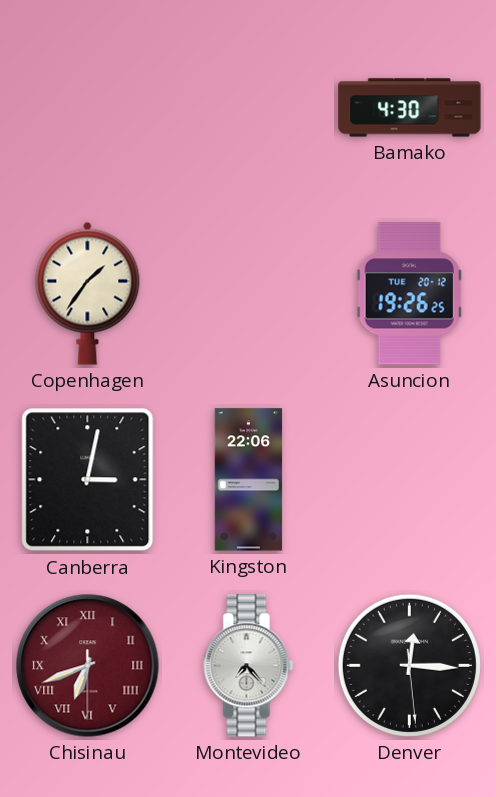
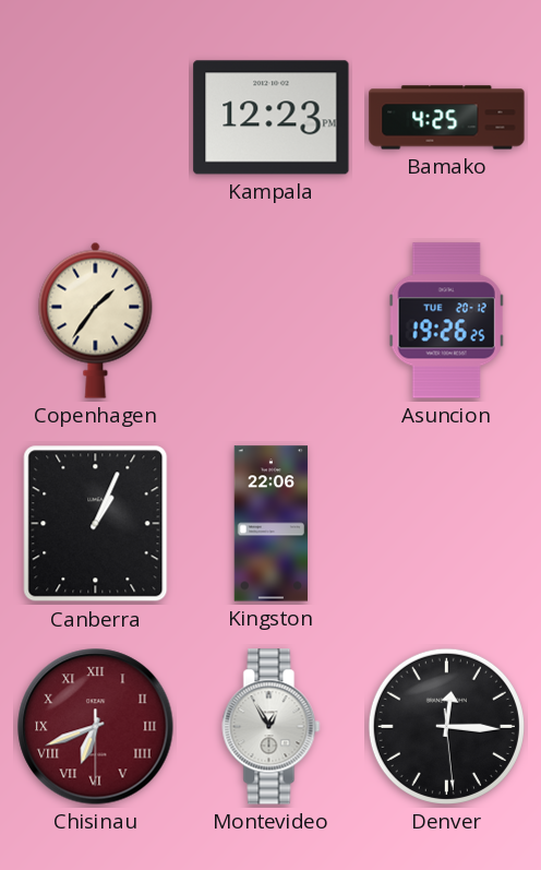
Kampala: none -> 12:23
Bamako: 4:30 -> 4:25
Canberra: 3:02 -> 1:04
Montevideo: 7:23 -> 12:55
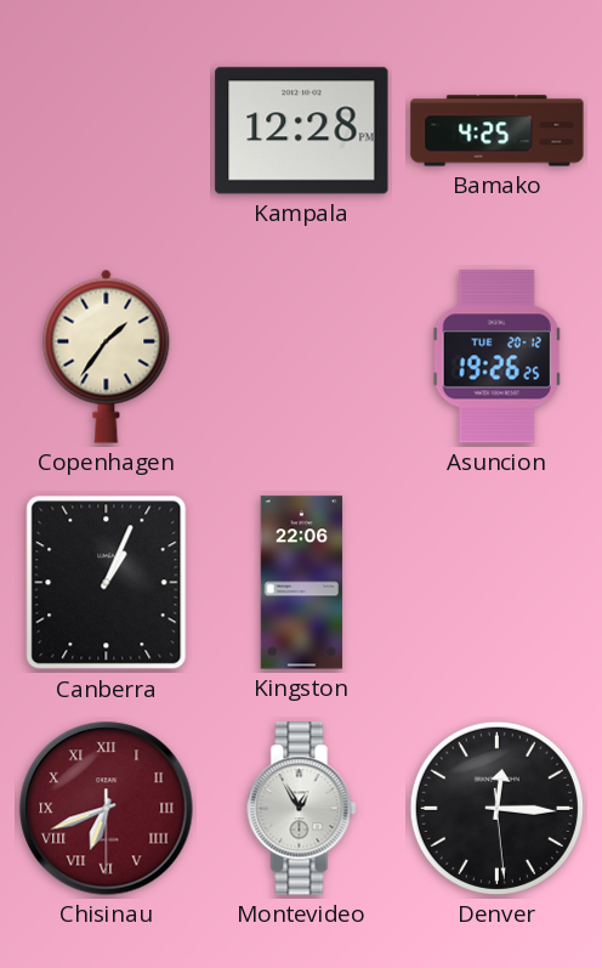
Kampala: 12:23 -> 12:28
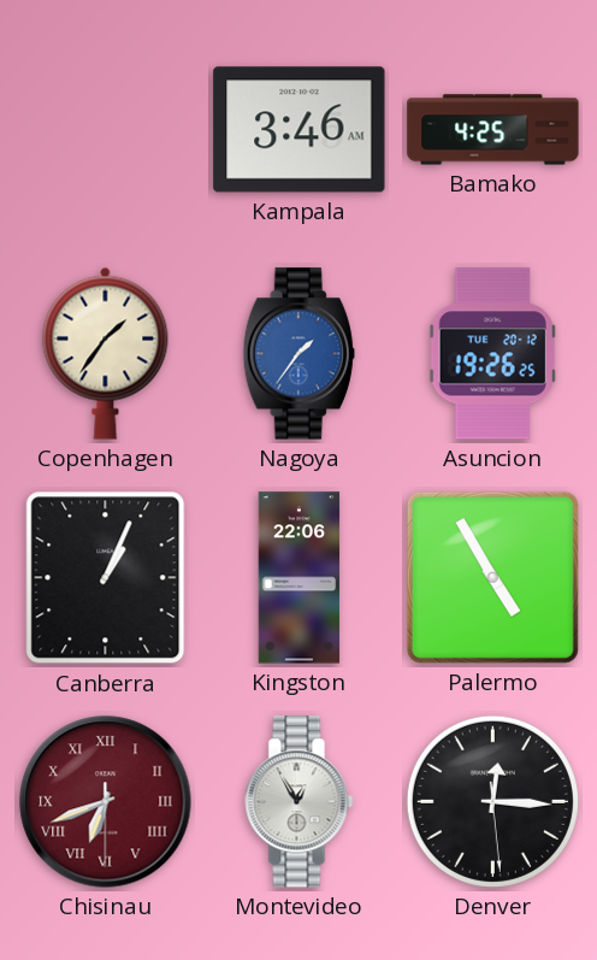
Kampala: 12:28 -> 3:46
Nagoya: none -> 1:36
Palermo: none -> 4:55
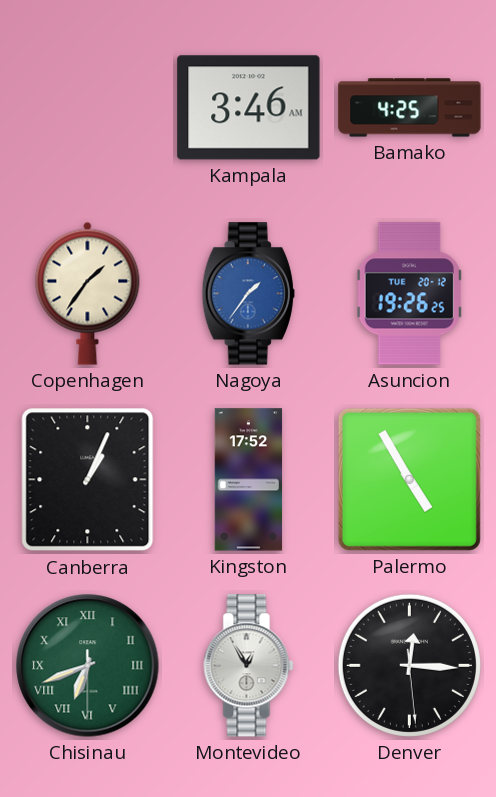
Kingston: 22:06 -> 17:52
Chisinau dial: burgundy -> green
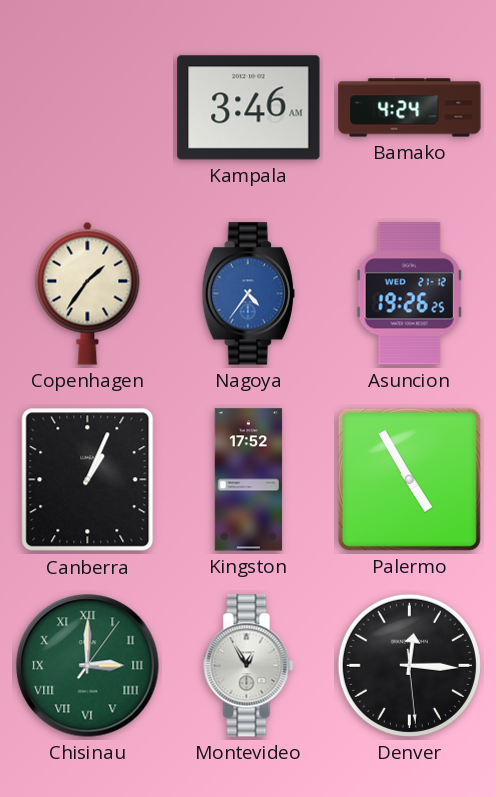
Bamako: 4:25 -> 4:24
Nagoya: 1:36 -> 4:36
Asuncion date: TUE 20-12 -> WED 21-12
Chisinau: 6:41 -> 3:00
